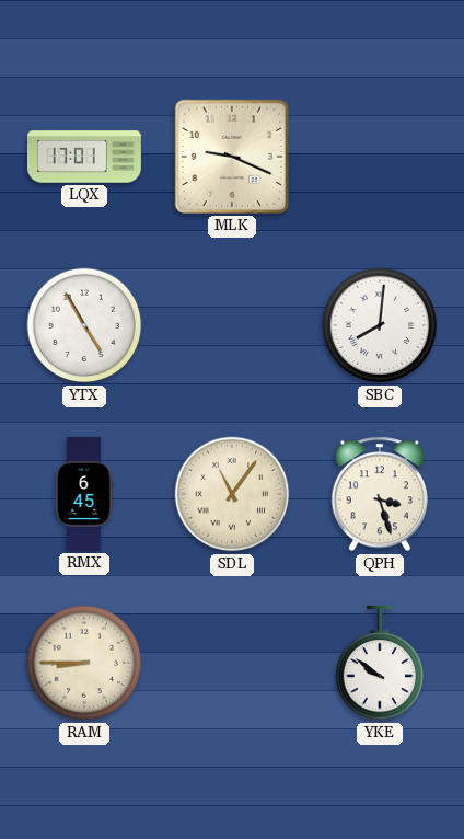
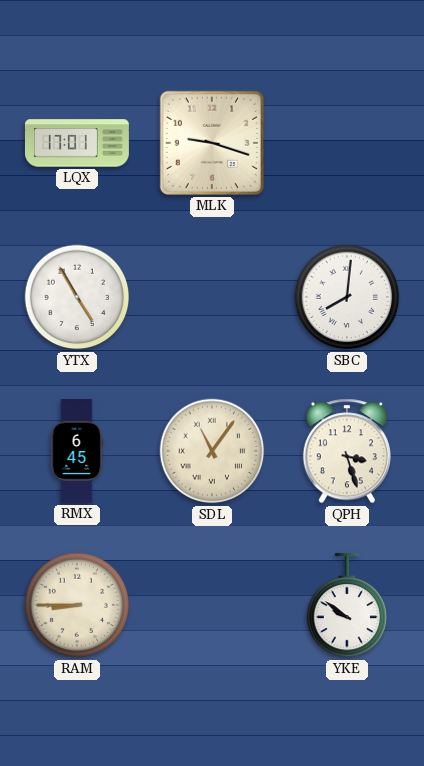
MLK: 9:19 -> 9:18
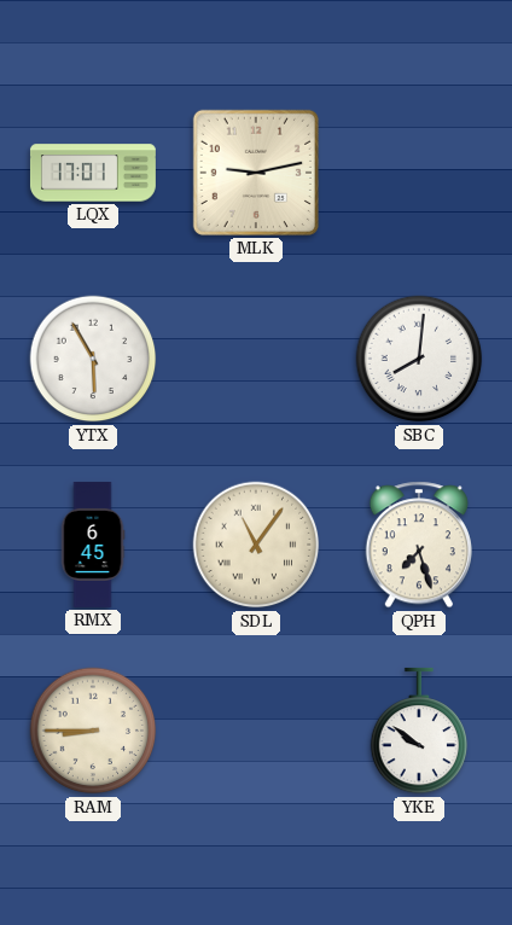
MLK: 9:18 -> 9:13
YTX: 4:55 -> 5:55
QPH: 3:27 -> 7:27
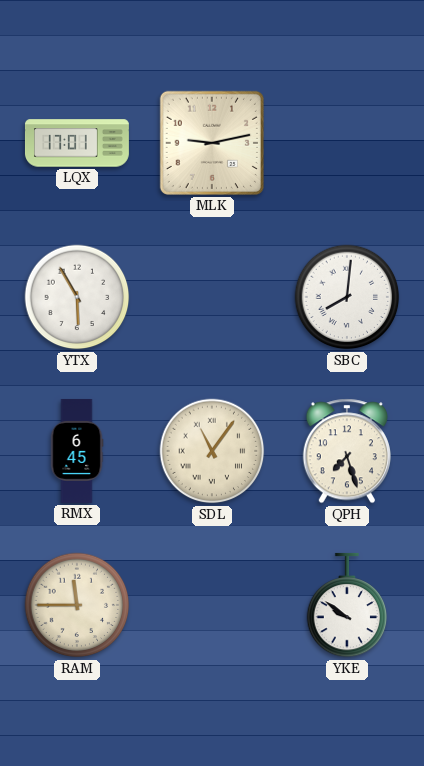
RAM: 8:45 -> 11:45
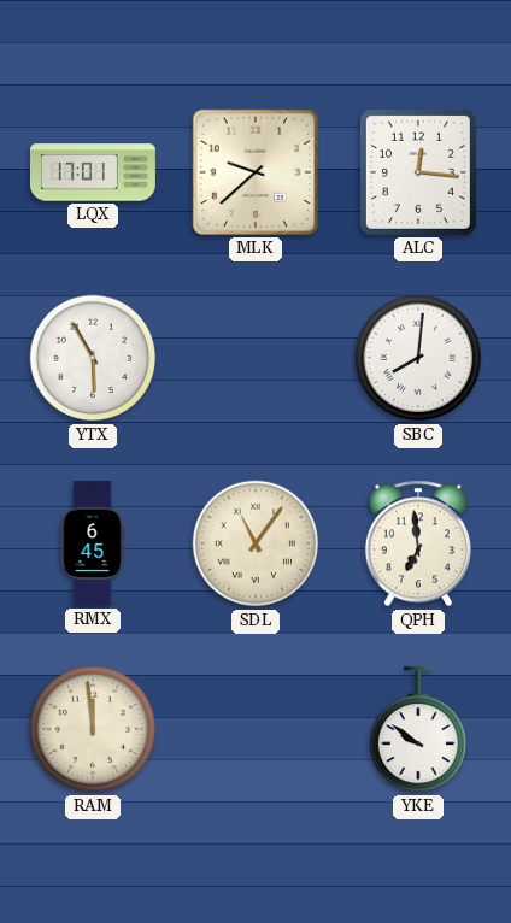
MLK: 9:13 -> 9:38
ALC: none -> 12:16
QPH: 7:27 -> 6:59
RAM: 11:45 -> 11:59
